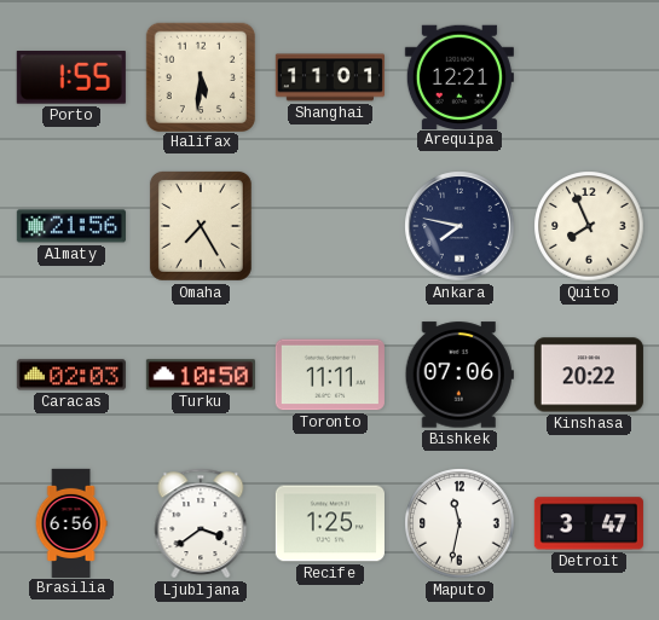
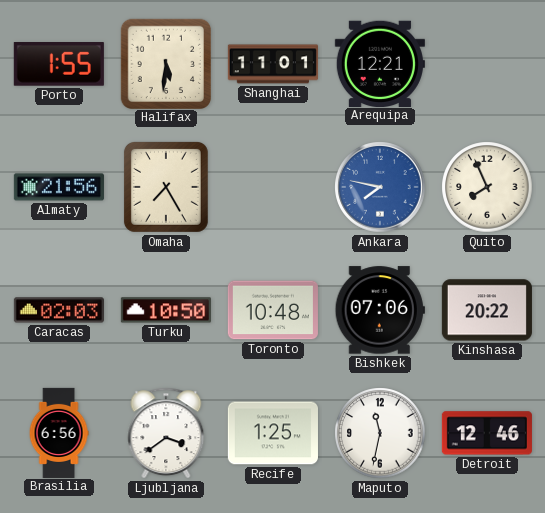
Ankara dial: navy -> blue
Toronto: 11:11 -> 10:48
Detroit: 3:47 -> 12:46
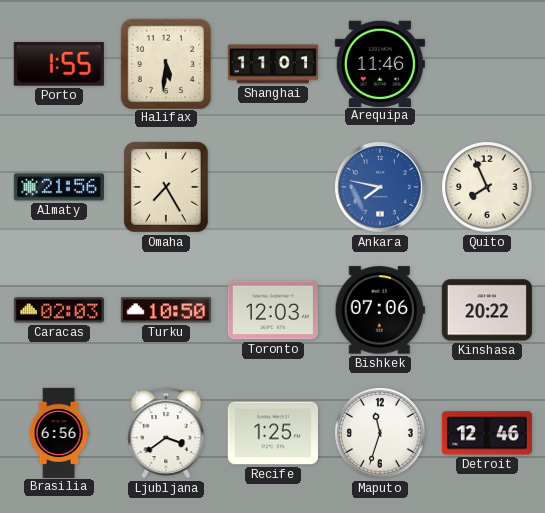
Arequipa: 12:21 -> 11:46
Toronto: 10:48 -> 12:03
Maputo: 11:32 -> 11:33
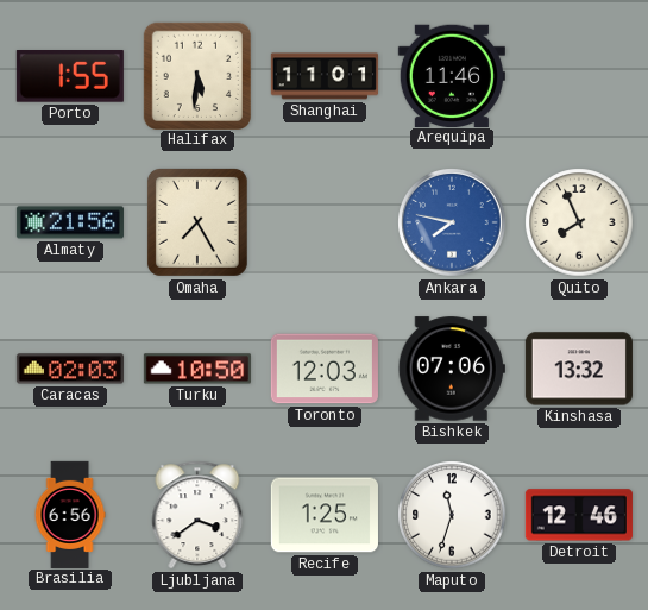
Kinshasa: 20:22 -> 13:32
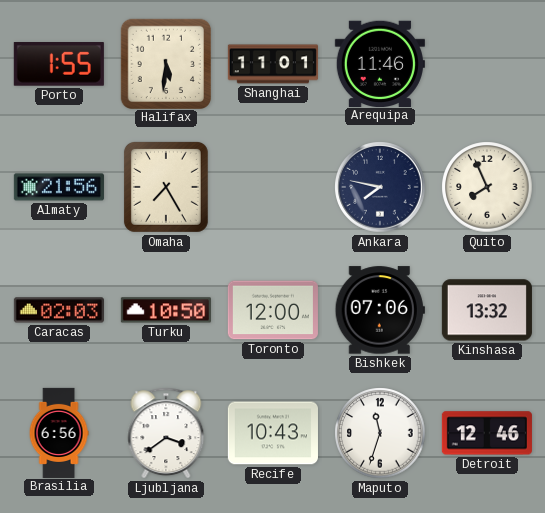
Ankara dial: blue -> navy
Toronto: 12:03 -> 12:00
Recife: 1:25 -> 10:43
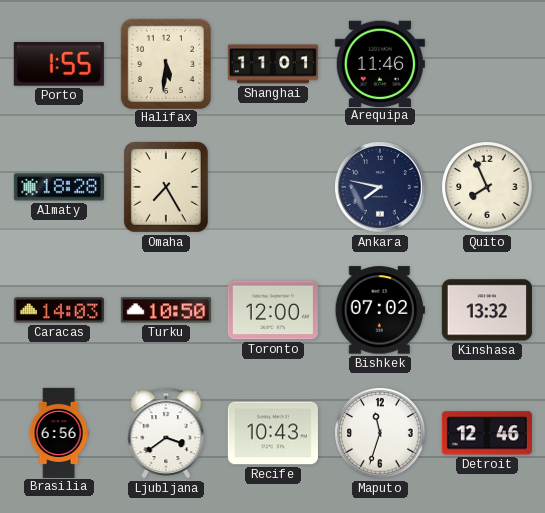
Almaty: 21:56 -> 18:28
Caracas: 02:03 -> 14:03
Bishkek: 07:06 -> 07:02
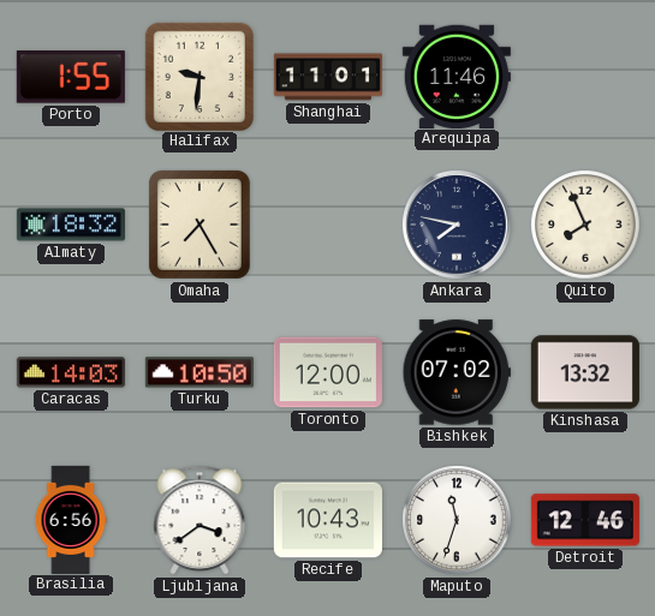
Halifax: 5:31 -> 9:31
Almaty: 18:28 -> 18:32
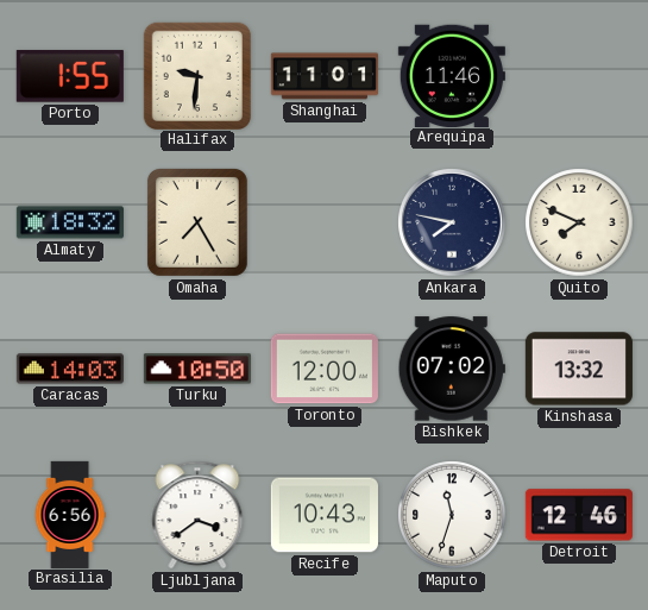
Quito: 7:56 -> 7:49
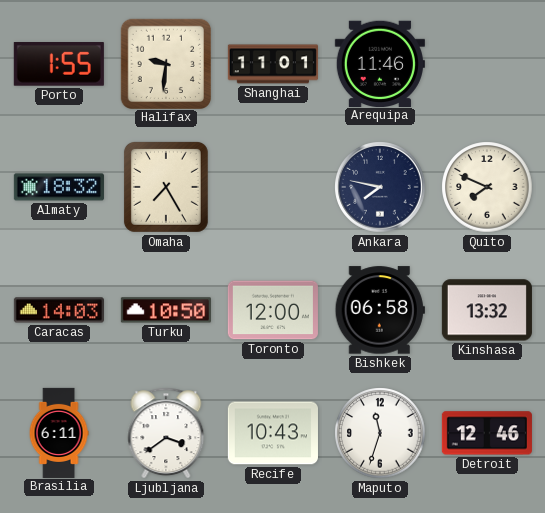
Bishkek: 07:02 -> 06:58
Brasilia: 6:56 -> 6:11
